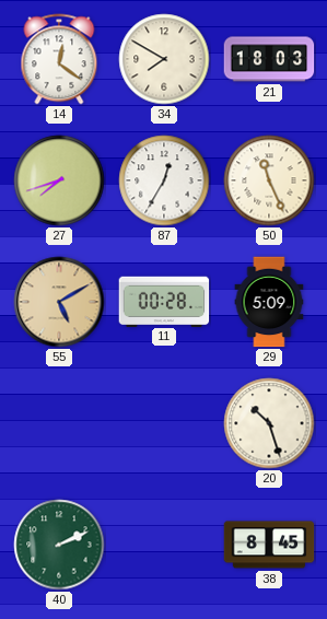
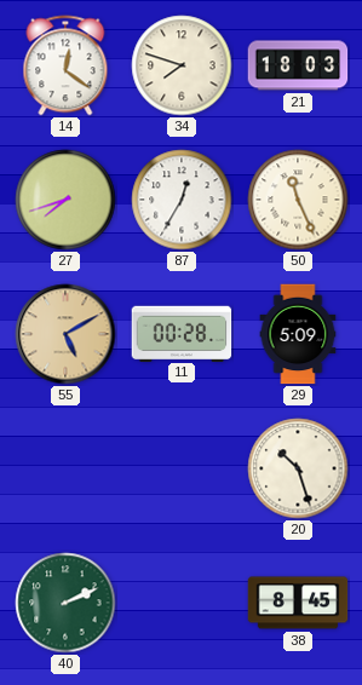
34: 7:50 -> 7:48
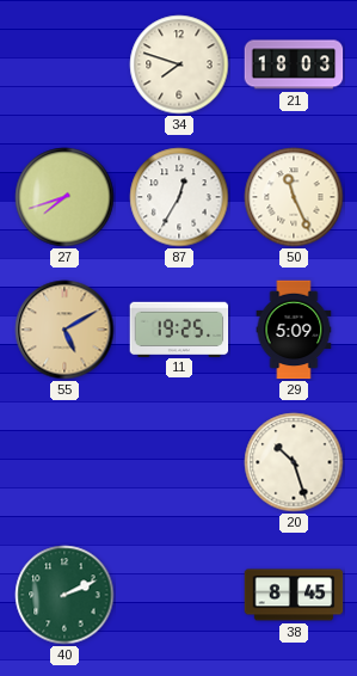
14: 12:21 -> none
11: 00:28 -> 19:25
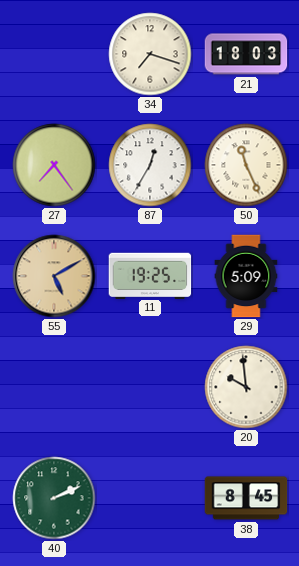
34: 7:48 -> 7:18
27: 7:42 -> 7:24
20: 10:27 -> 9:59
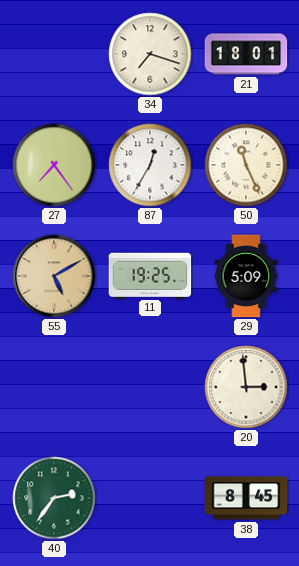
21: 18:03 -> 18:01
20: 9:59 -> 2:59
40: 2:11 -> 2:36
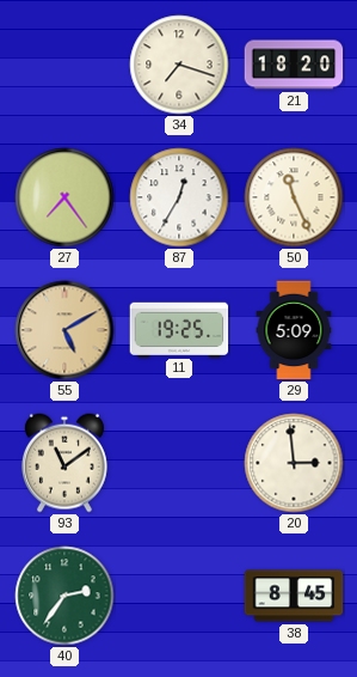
21: 18:01 -> 18:20
93: none -> 11:09
